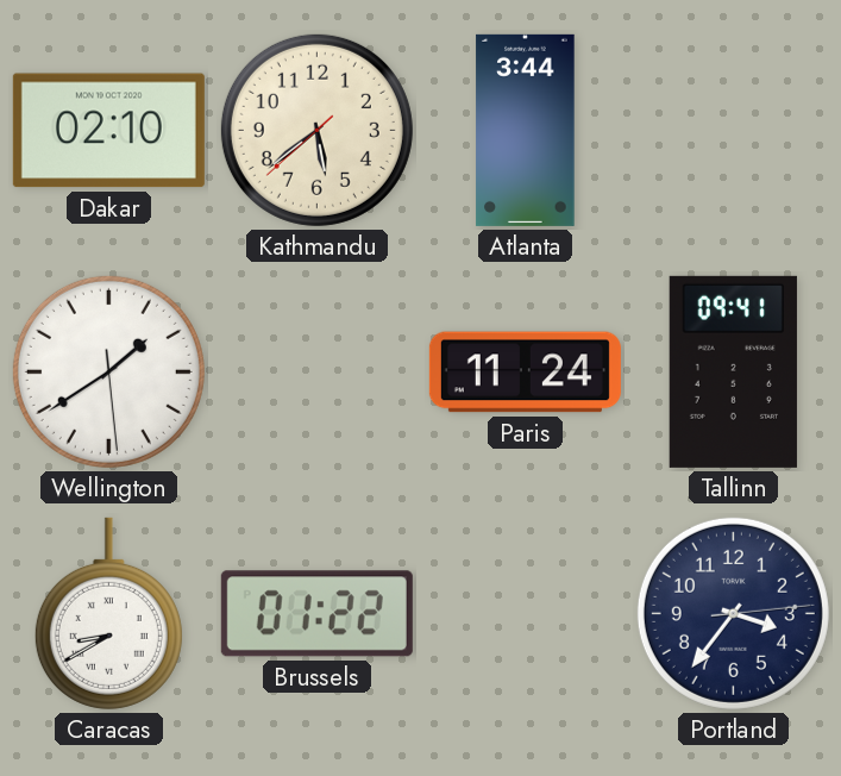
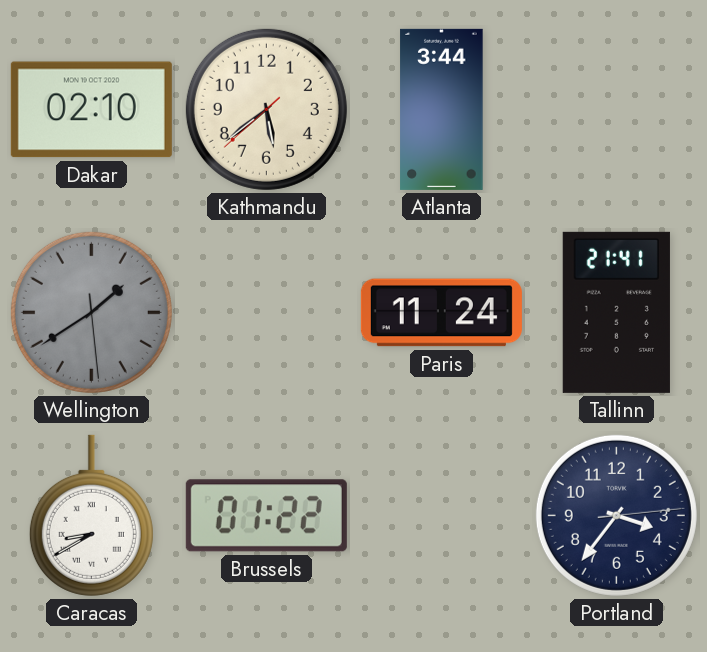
Wellington dial: white -> grey
Tallinn: 09:41 -> 21:41
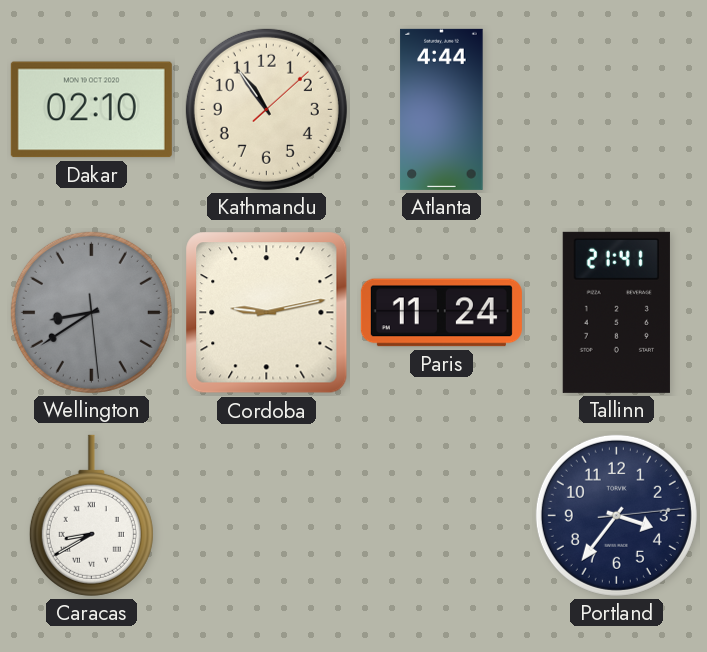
Kathmandu: 5:38 -> 10:54
Atlanta: 3:44 -> 4:44
Wellington: 1:39 -> 8:39
Cordoba: none -> 9:13
Brussels: 01:22 -> none
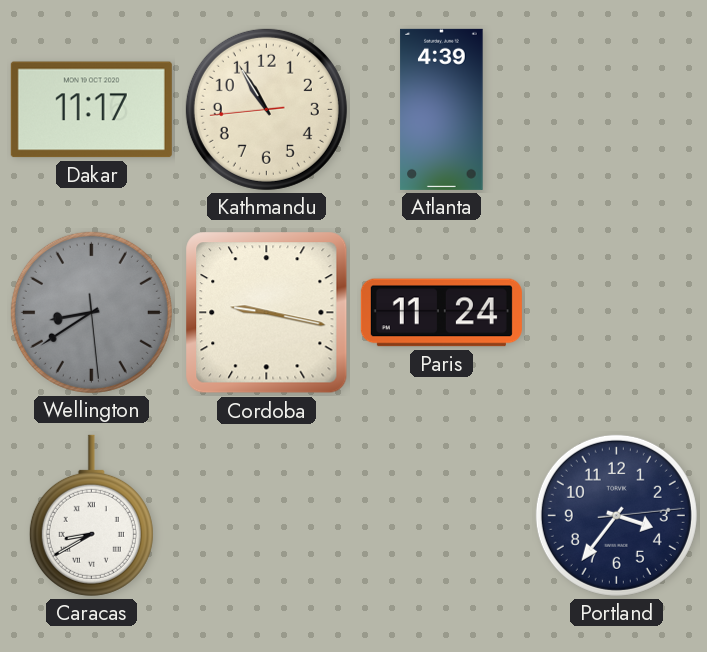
Dakar: 02:10 -> 11:17
Kathmandu: 10:54:08 -> 10:54:44
Atlanta: 4:44 -> 4:39
Cordoba: 9:13 -> 9:17
Tallinn: 21:41 -> none
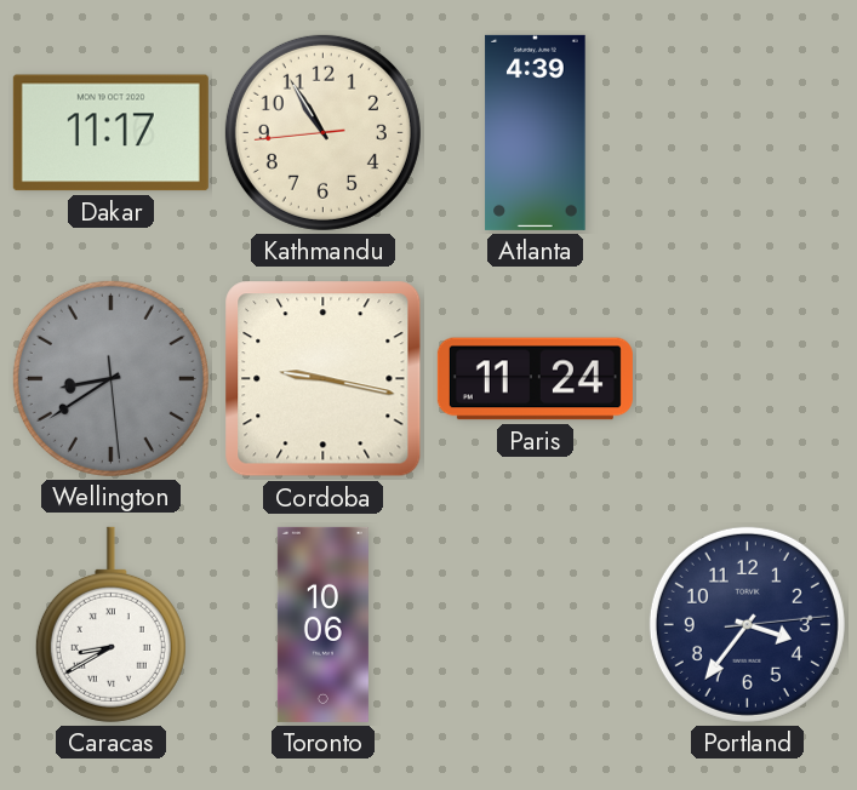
Toronto: none -> 10:06
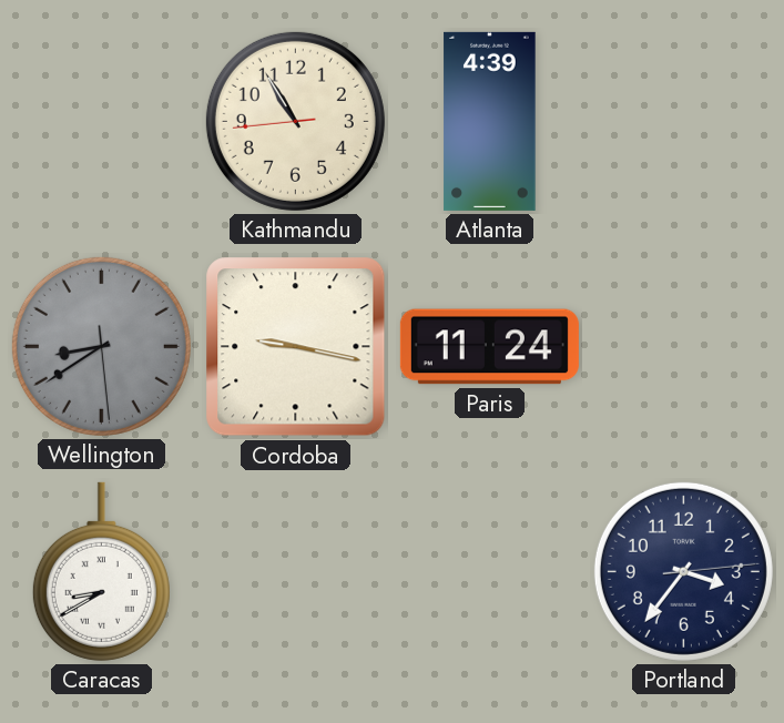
Dakar: 11:17 -> none
Toronto: 10:06 -> none
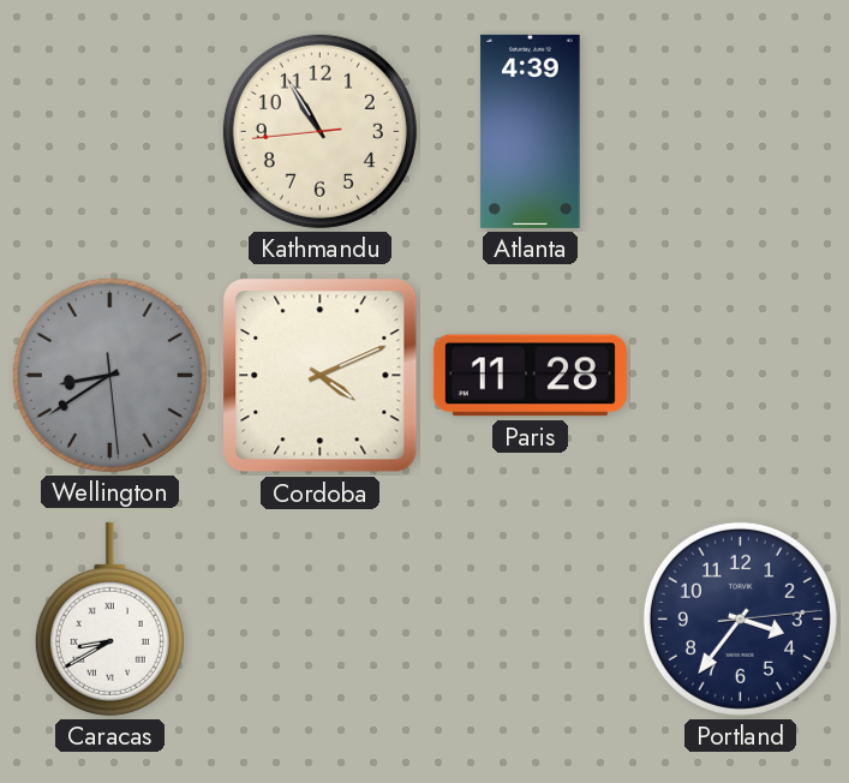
Cordoba: 9:17 -> 4:11
Paris: 11:24 -> 11:28
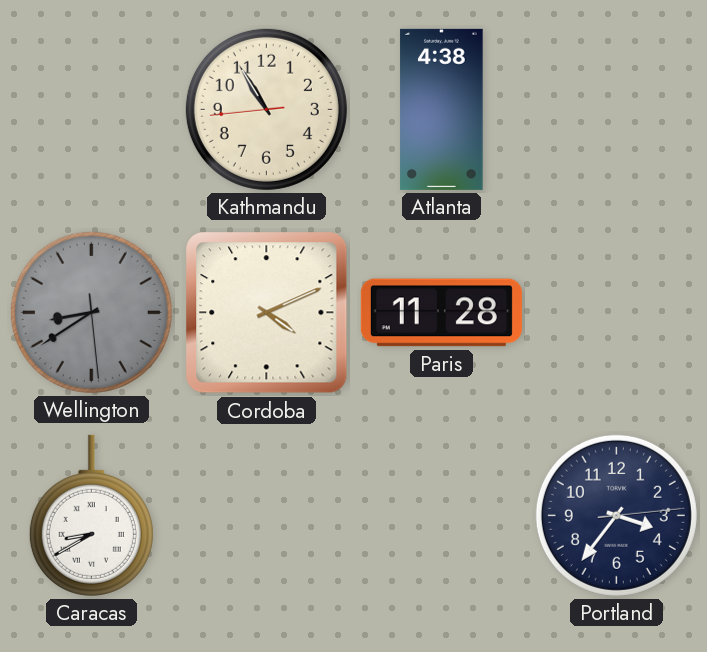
Atlanta: 4:39 -> 4:38
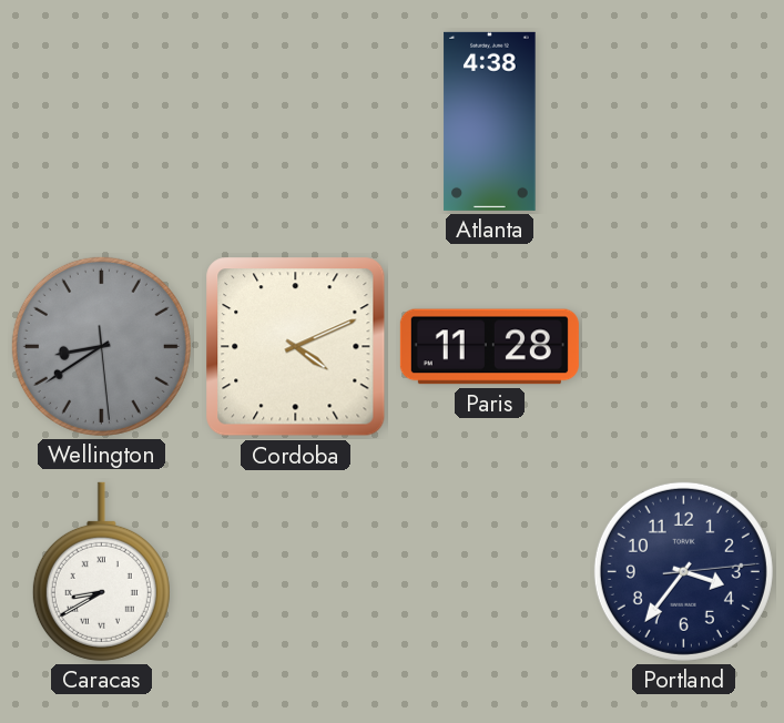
Kathmandu: 10:54 -> none
